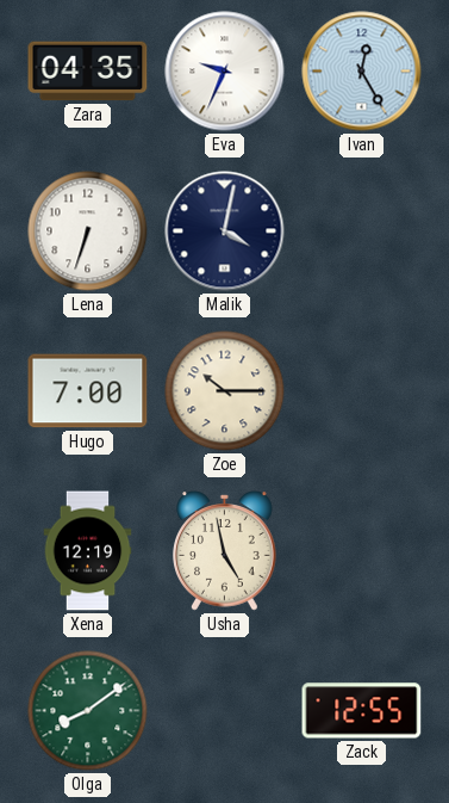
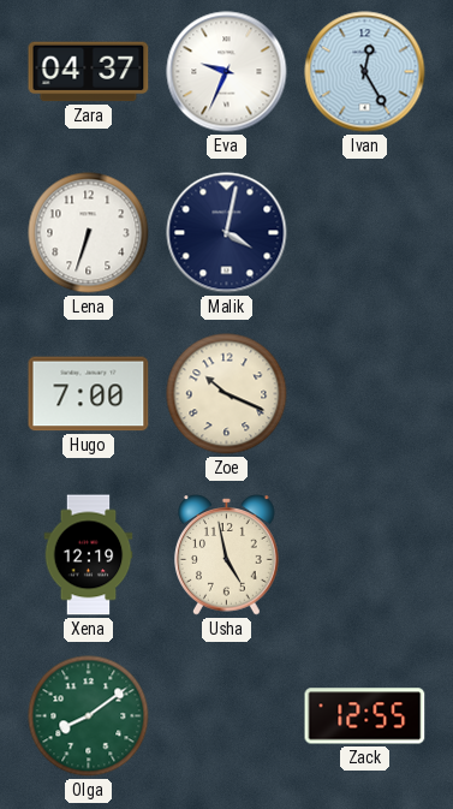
Zara: 04:35 -> 04:37
Zoe: 10:15 -> 10:19
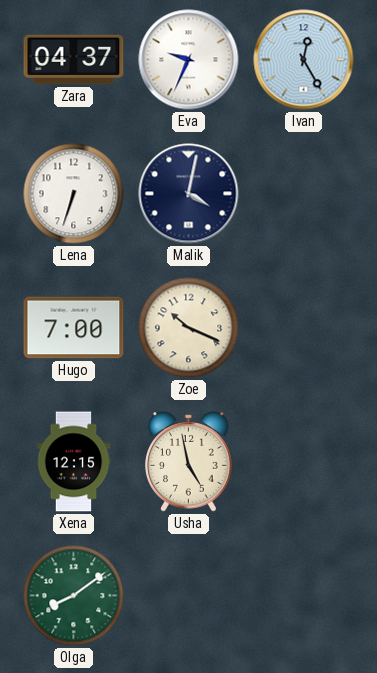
Xena: 12:19 -> 12:15
Zack: 12:55 -> none
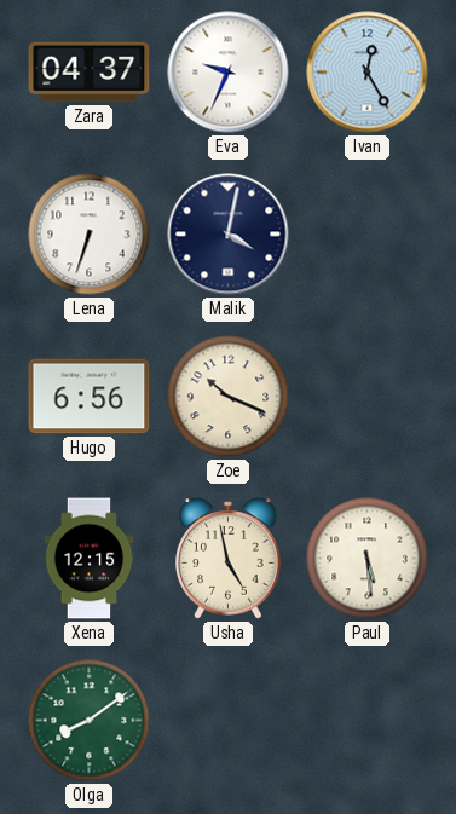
Hugo: 7:00 -> 6:56
Paul: none -> 5:29
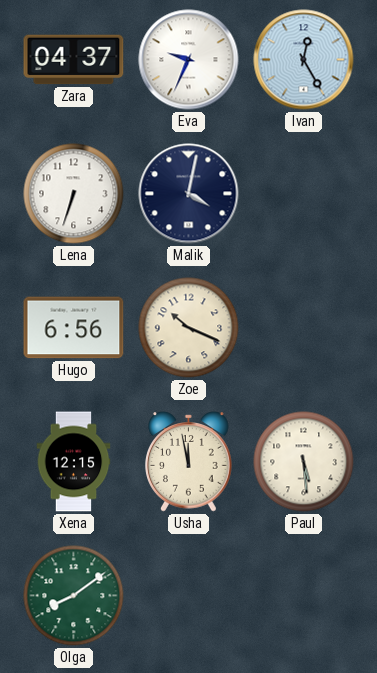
Usha: 4:58 -> 11:58
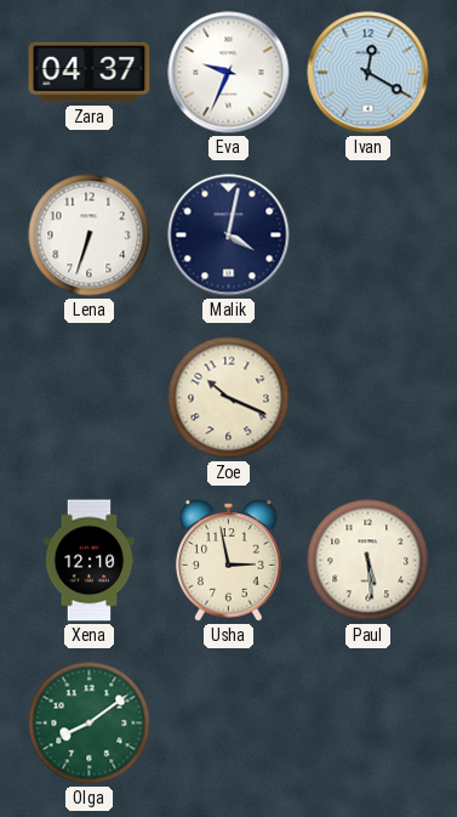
Ivan: 12:25 -> 12:20
Hugo: 6:56 -> none
Xena: 12:15 -> 12:10
Usha: 11:58 -> 2:58
